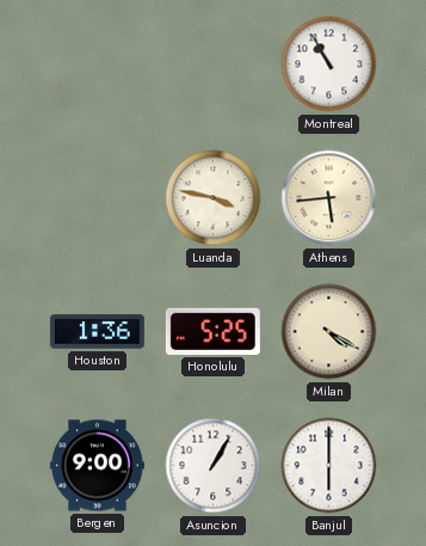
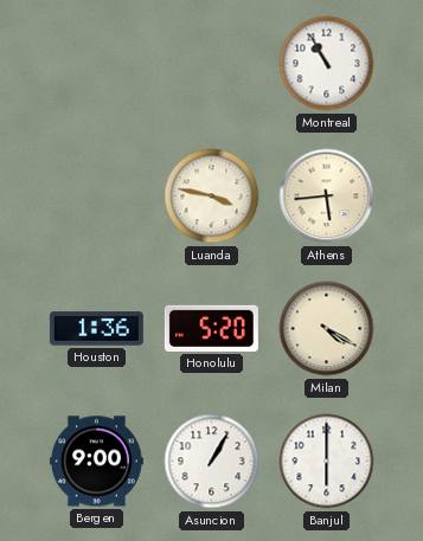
Honolulu: 5:25 -> 5:20
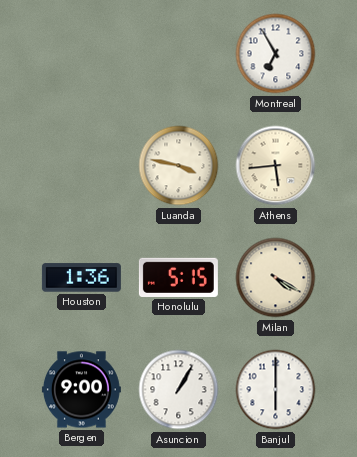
Montreal: 10:55 -> 6:55
Honolulu: 5:20 -> 5:15
